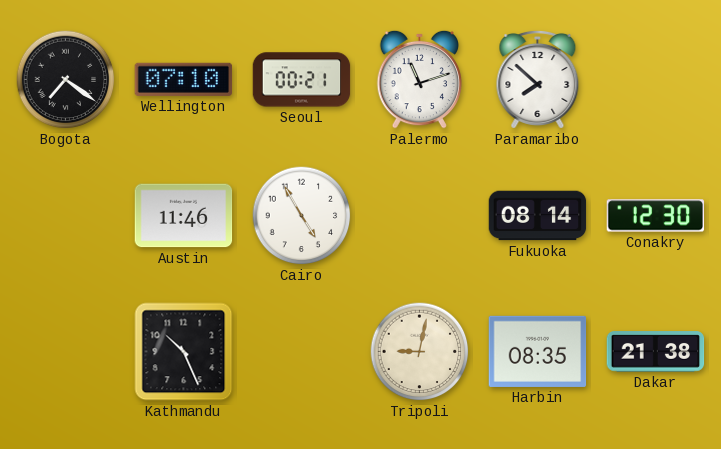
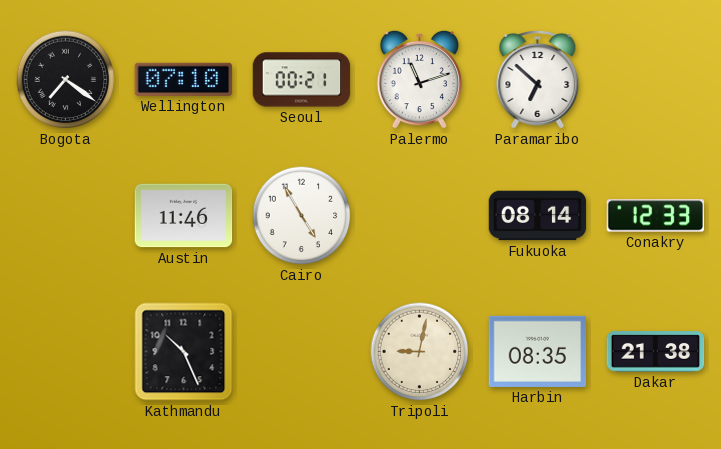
Paramaribo: 7:52 -> 6:52
Conakry: 12:30 -> 12:33
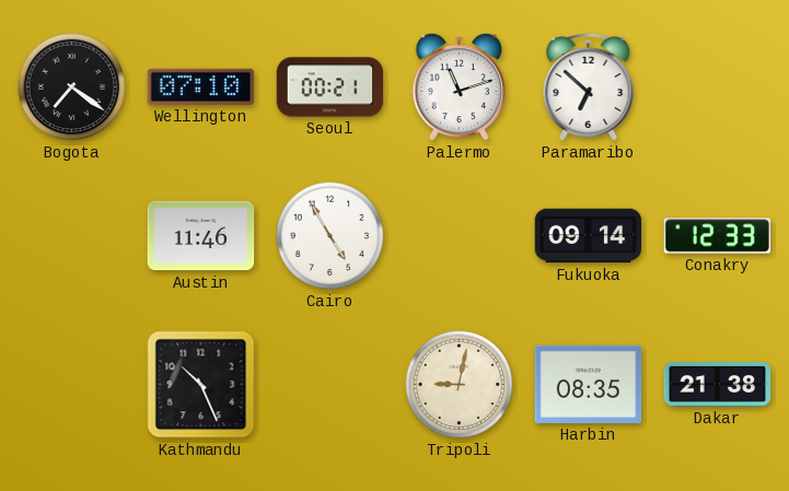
Fukuoka: 08:14 -> 09:14
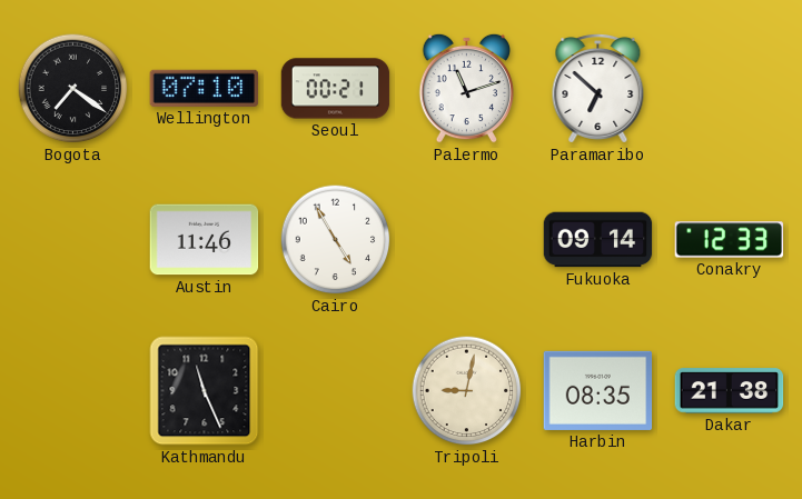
Kathmandu: 10:26 -> 11:26
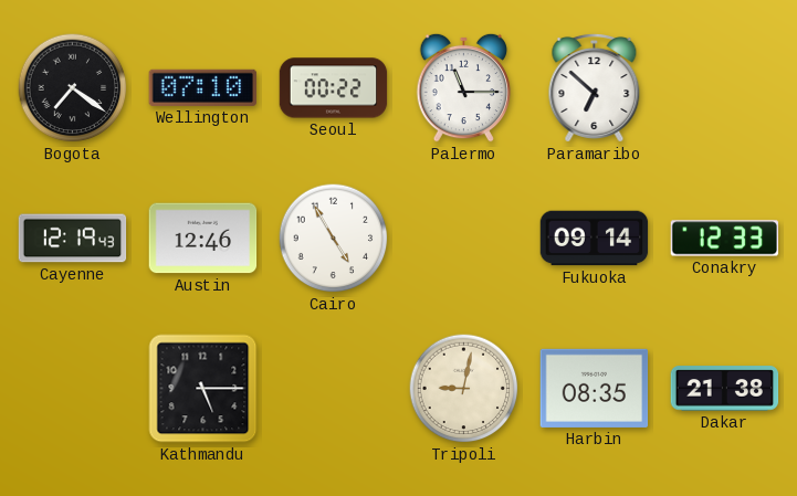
Seoul: 00:21 -> 00:22
Palermo: 11:12 -> 11:15
Cayenne: none -> 12:19
Austin: 11:46 -> 12:46
Kathmandu: 11:26 -> 5:15
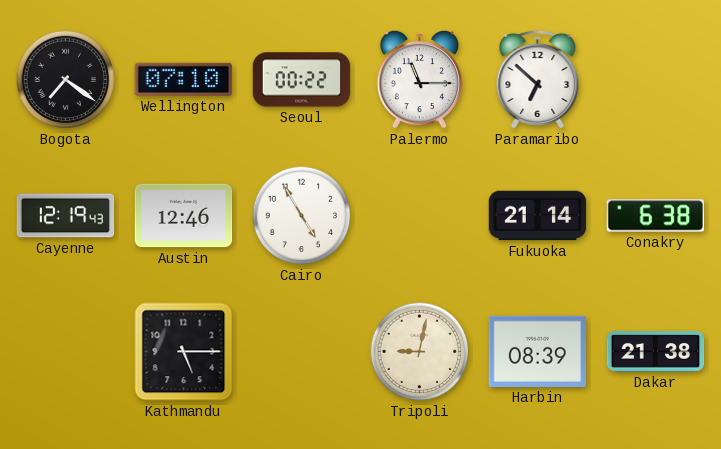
Fukuoka: 09:14 -> 21:14
Conakry: 12:33 -> 6:38
Harbin: 08:35 -> 08:39
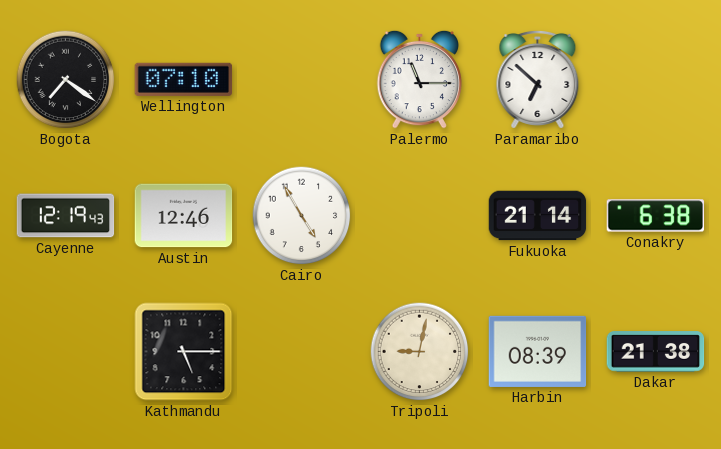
Seoul: 00:22 -> none
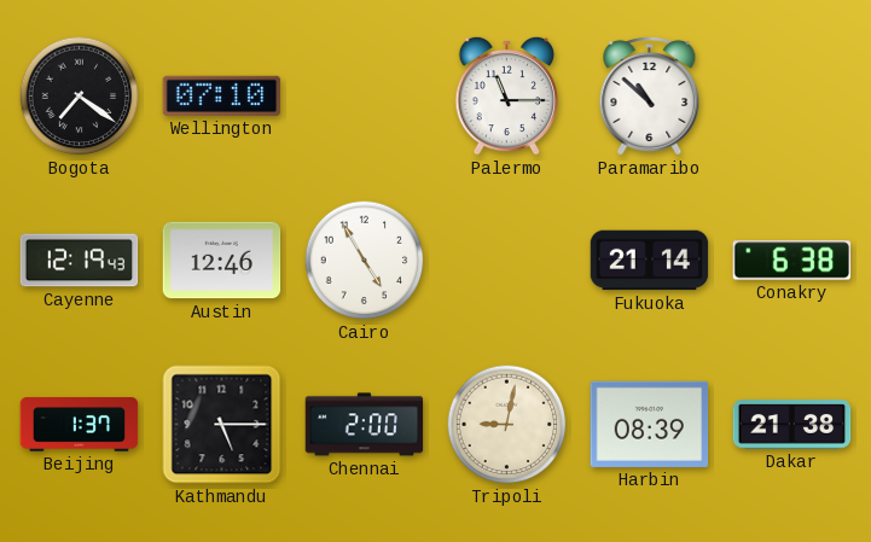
Paramaribo: 6:52 -> 10:52
Beijing: none -> 1:37
Chennai: none -> 2:00
